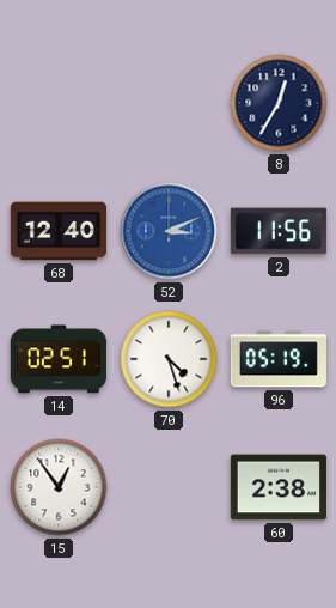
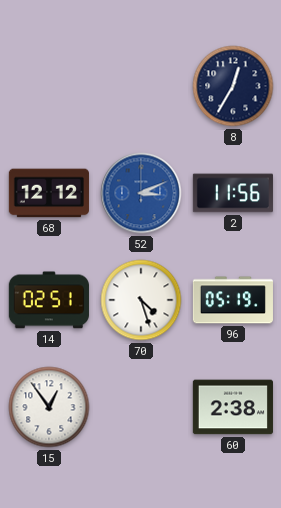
68: 12:40 -> 12:12
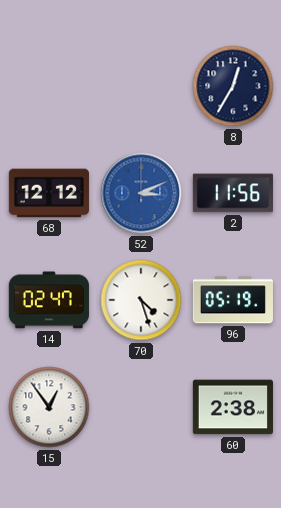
14: 02:51 -> 02:47
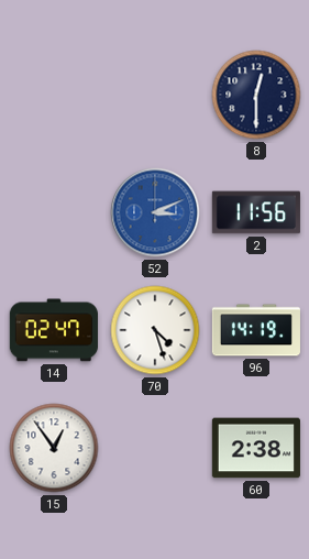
8: 12:35 -> 12:30
68: 12:12 -> none
96: 05:19 -> 14:19
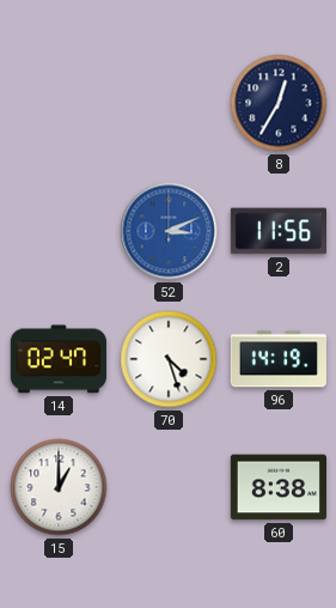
8: 12:30 -> 12:35
15: 12:54 -> 1:00
60: 2:38 -> 8:38
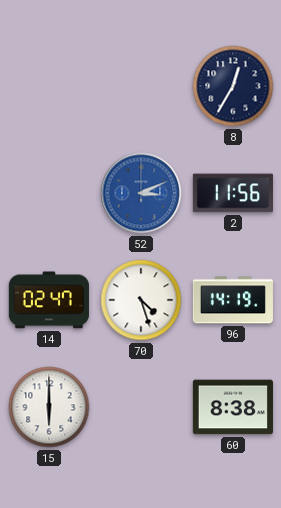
15: 1:00 -> 6:00
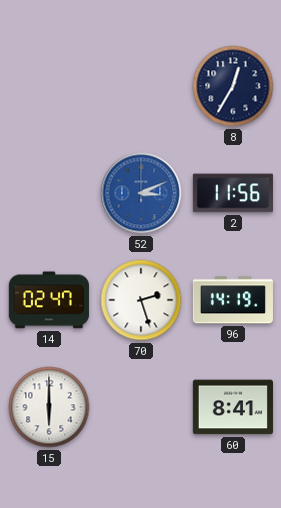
70: 4:27 -> 2:27
60: 8:38 -> 8:41
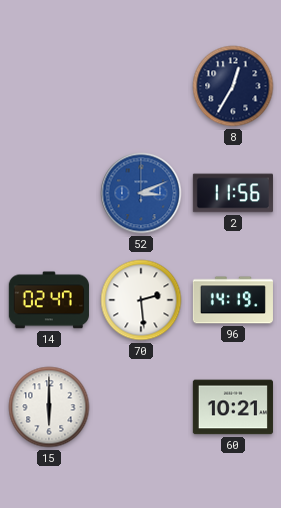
70: 2:27 -> 2:29
60: 8:41 -> 10:21
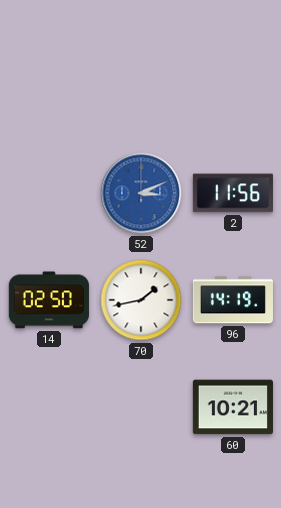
8: 12:35 -> none
14: 02:47 -> 02:50
70: 2:29 -> 1:43
15: 6:00 -> none
